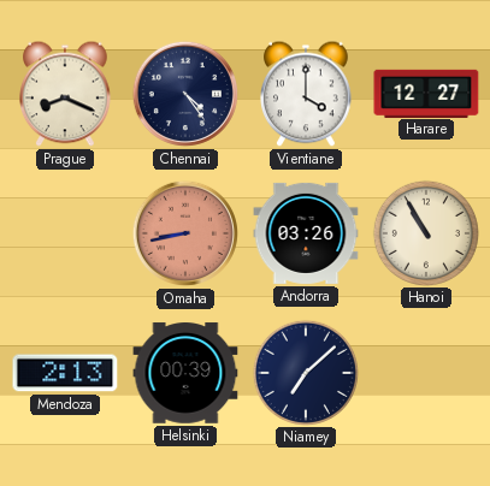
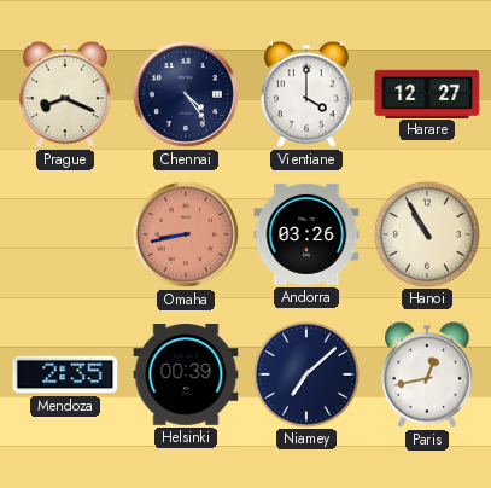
Mendoza: 2:13 -> 2:35
Paris: none -> 12:43
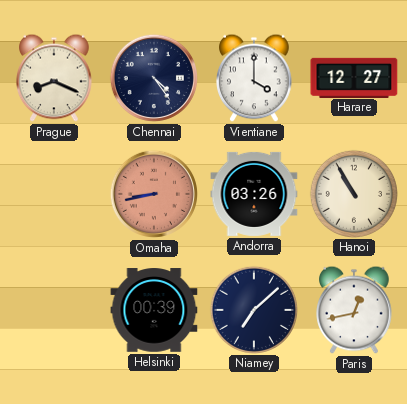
Mendoza: 2:35 -> none
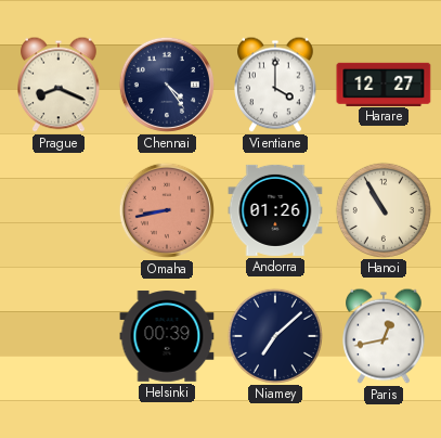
Andorra: 03:26 -> 01:26
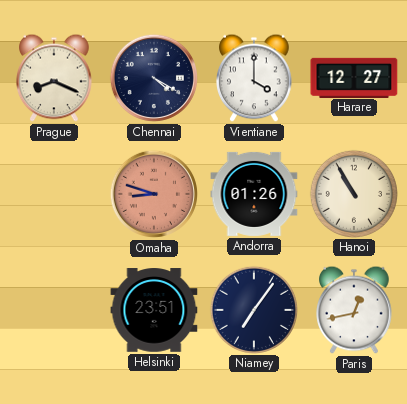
Chennai: 4:24 -> 4:20
Omaha: 8:43 -> 8:48
Helsinki: 00:39 -> 23:51
Niamey: 7:08 -> 7:06
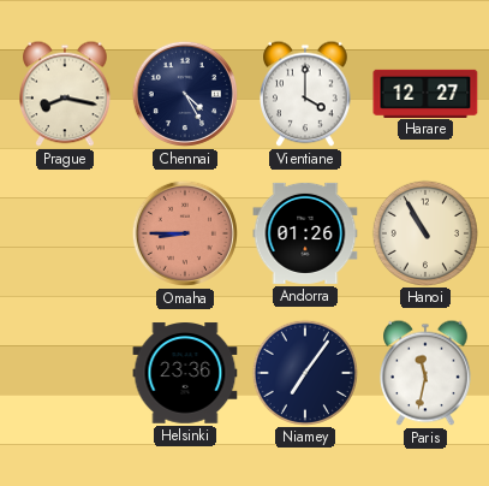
Prague: 8:19 -> 8:17
Chennai: 4:20 -> 4:25
Omaha: 8:48 -> 8:45
Helsinki: 23:51 -> 23:36
Paris: 12:43 -> 11:32
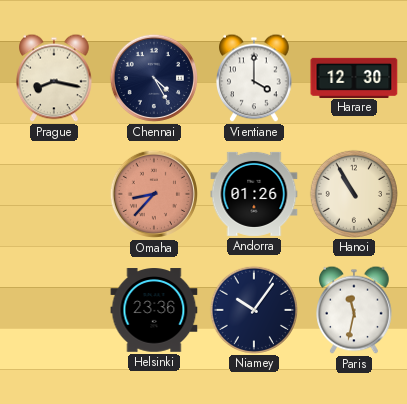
Harare: 12:27 -> 12:30
Omaha: 8:45 -> 8:37
Niamey: 7:06 -> 10:06
